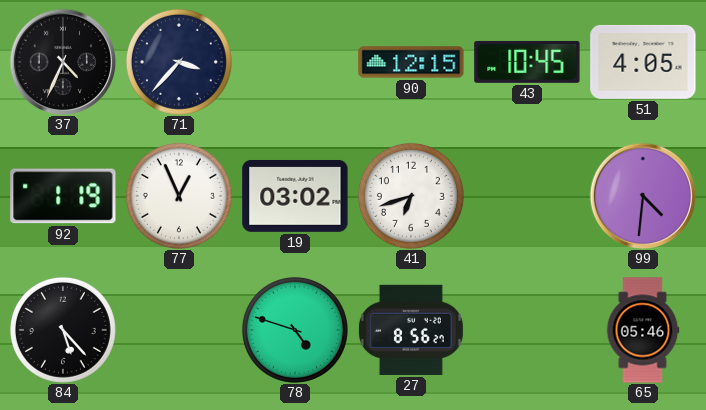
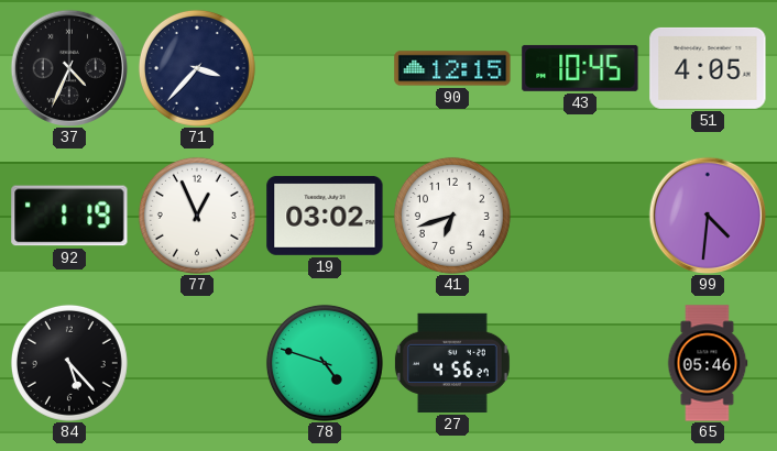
27: 8:56 -> 4:56
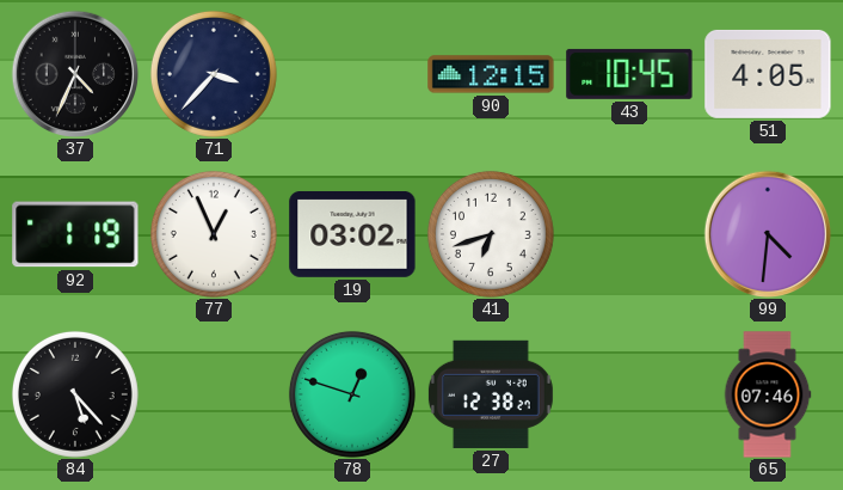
78: 4:48 -> 12:48
27: 4:56 -> 12:38
65: 05:46 -> 07:46
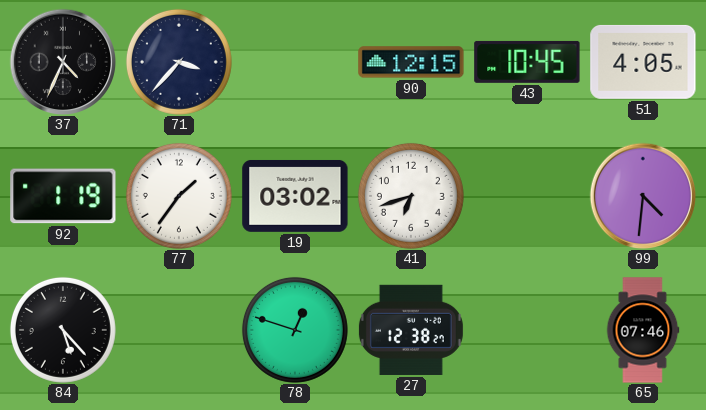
77: 12:56 -> 1:36
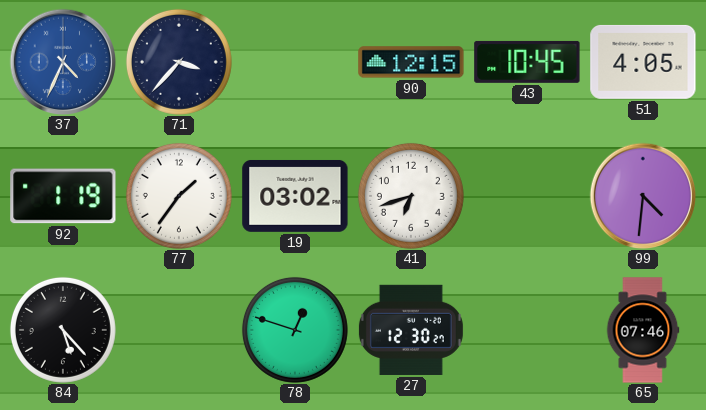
37 dial: black -> blue
27: 12:38 -> 12:30
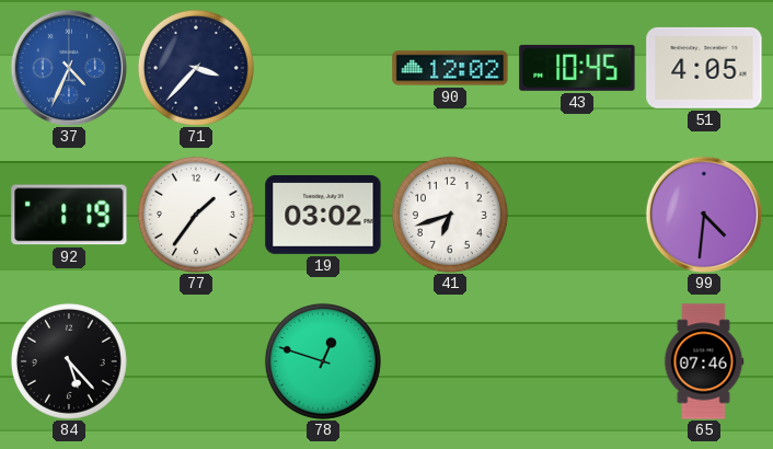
90: 12:15 -> 12:02
27: 12:30 -> none
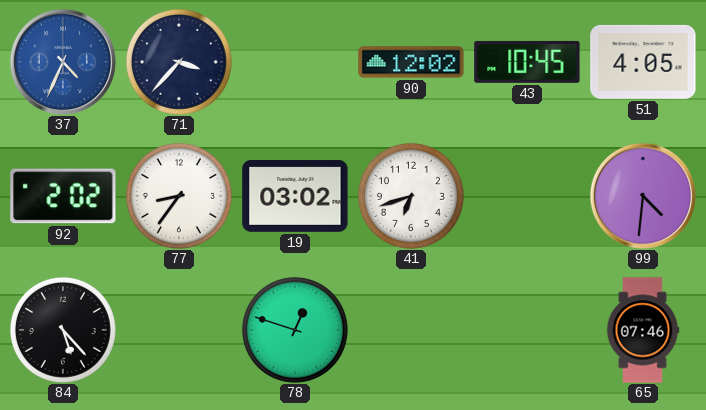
92: 1:19 -> 2:02
77: 1:36 -> 8:36
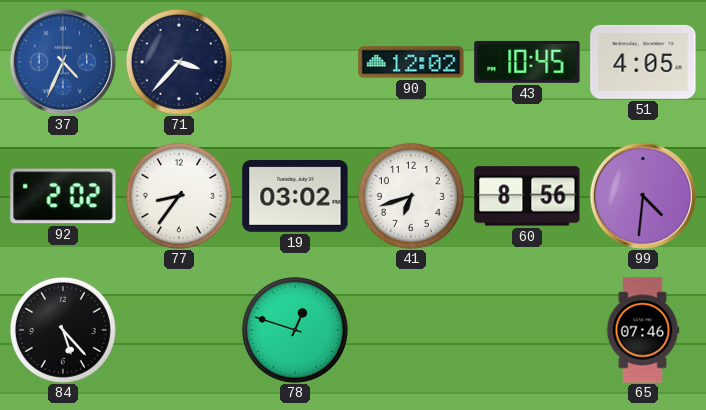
60: none -> 8:56
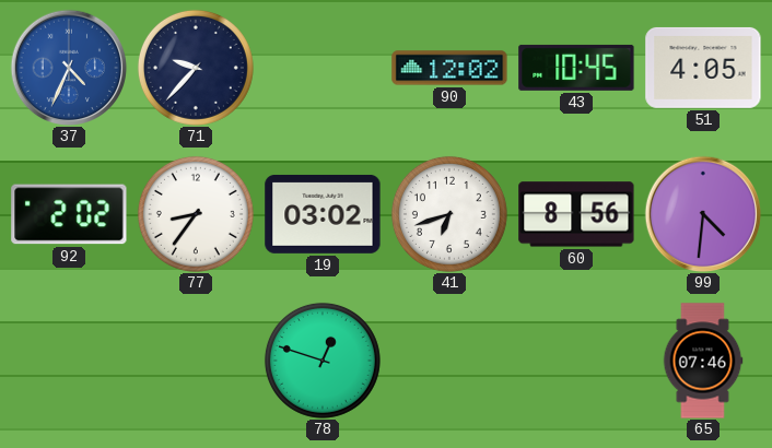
71: 3:37 -> 9:37
84: 5:23 -> none
